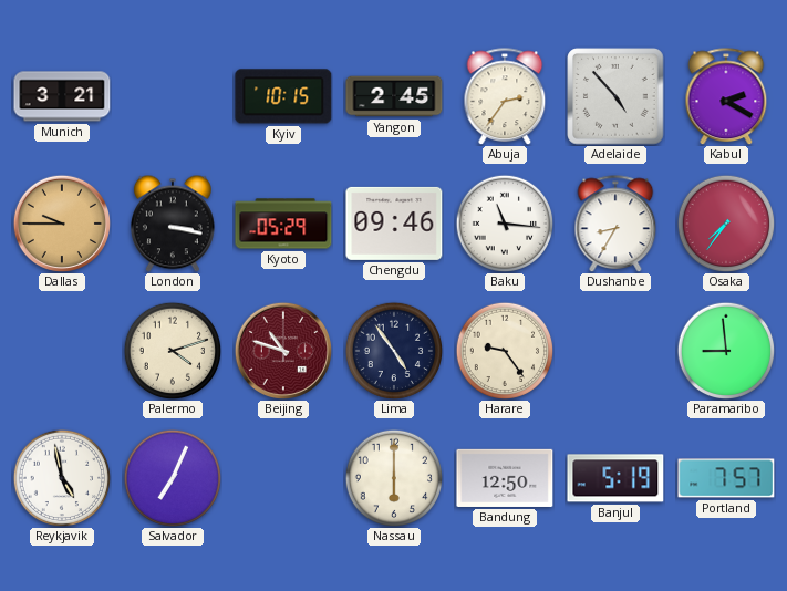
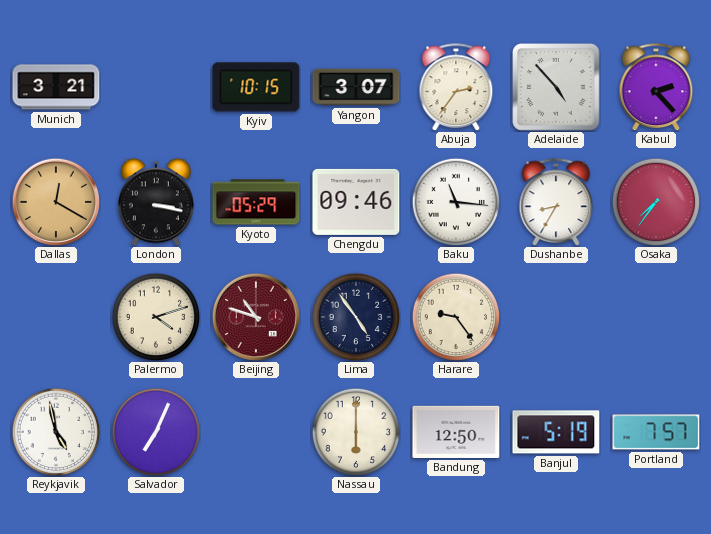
Yangon: 2:45 -> 3:07
Kabul: 2:20 -> 2:23
Dallas: 9:45 -> 12:20
Paramaribo: 8:59 -> none
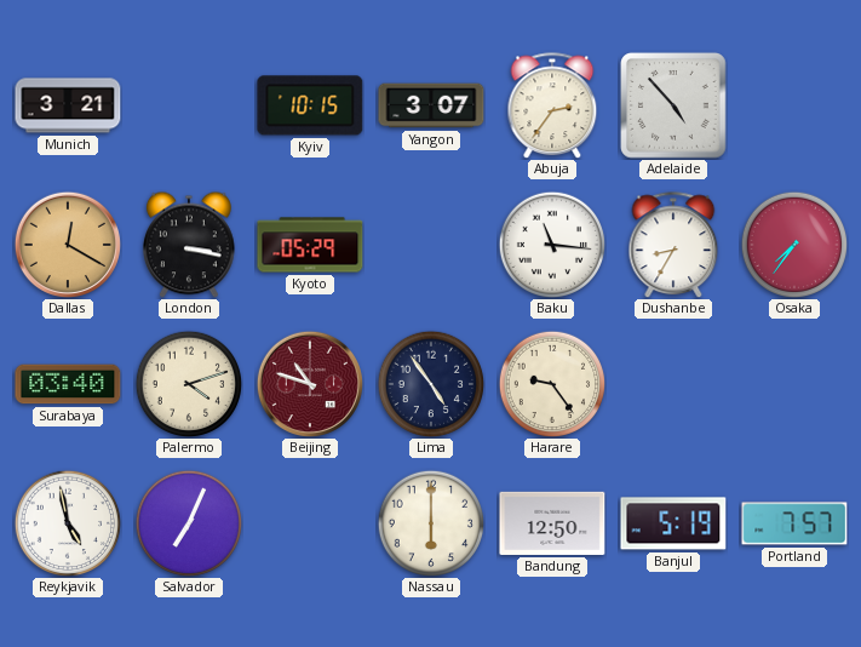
Kabul: 2:23 -> none
Chengdu: 09:46 -> none
Surabaya: none -> 03:40
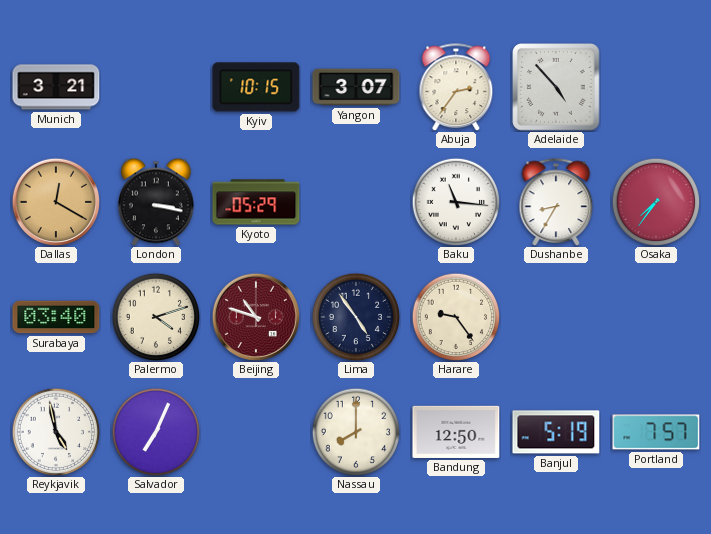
Nassau: 6:00 -> 8:00
